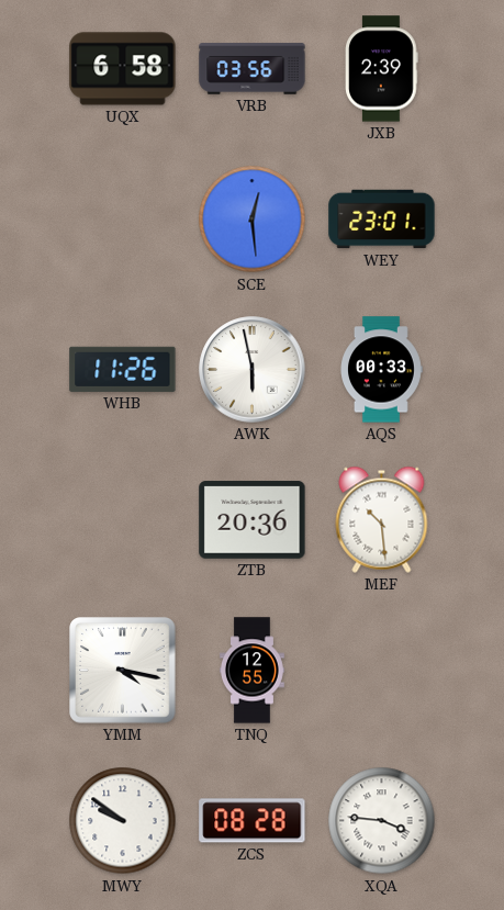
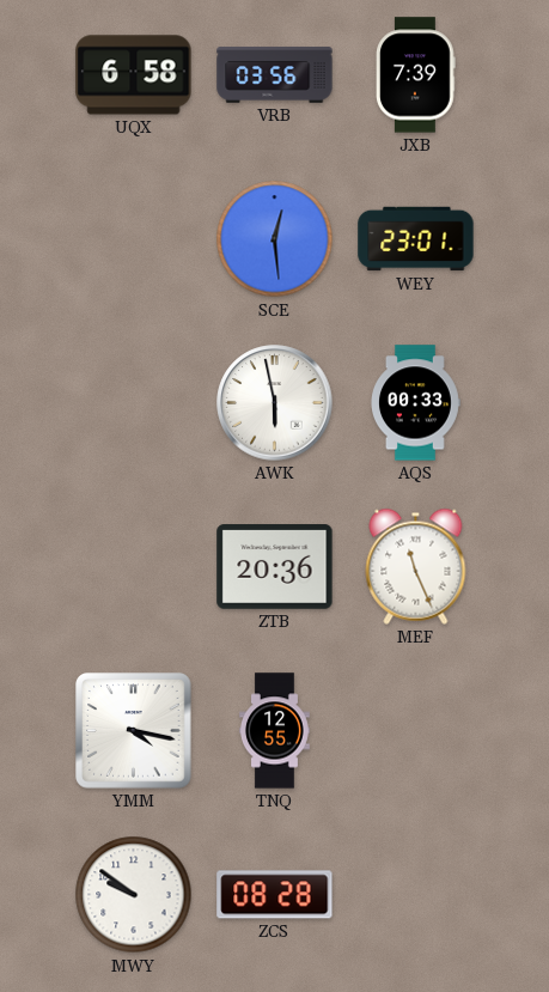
JXB: 2:39 -> 7:39
WHB: 11:26 -> none
MEF: 10:29 -> 11:26
XQA: 3:46 -> none
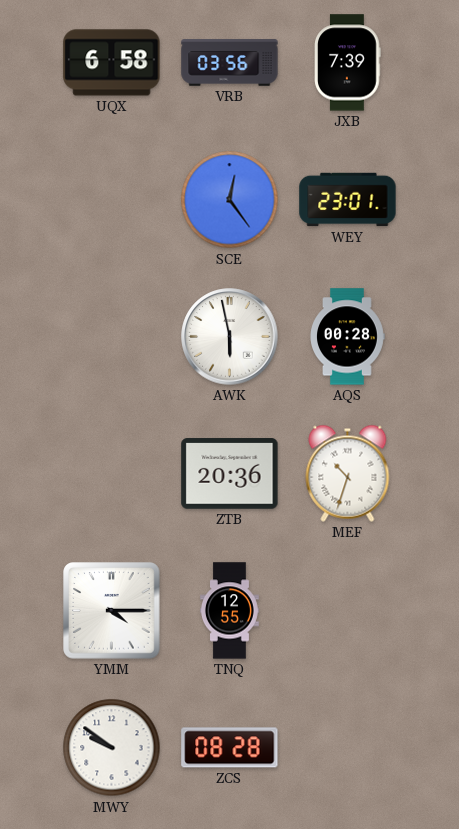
SCE: 12:29 -> 12:24
AQS: 00:33 -> 00:28
MEF: 11:26 -> 10:33
YMM: 4:17 -> 4:15
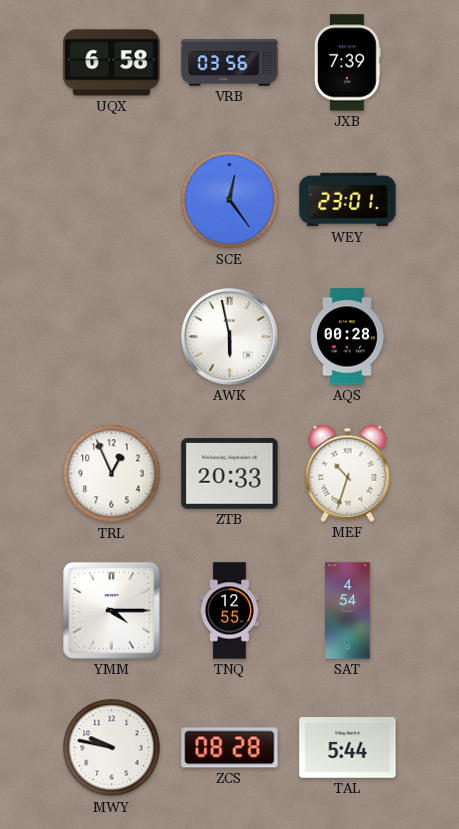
TRL: none -> 12:56
ZTB: 20:36 -> 20:33
SAT: none -> 4:54
MWY: 9:51 -> 9:47
TAL: none -> 5:44
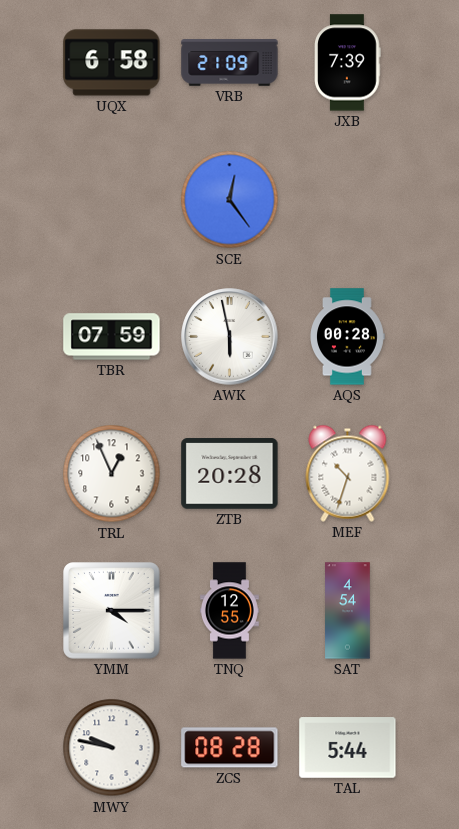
VRB: 03:56 -> 21:09
WEY: 23:01 -> none
TBR: none -> 07:59
ZTB: 20:33 -> 20:28
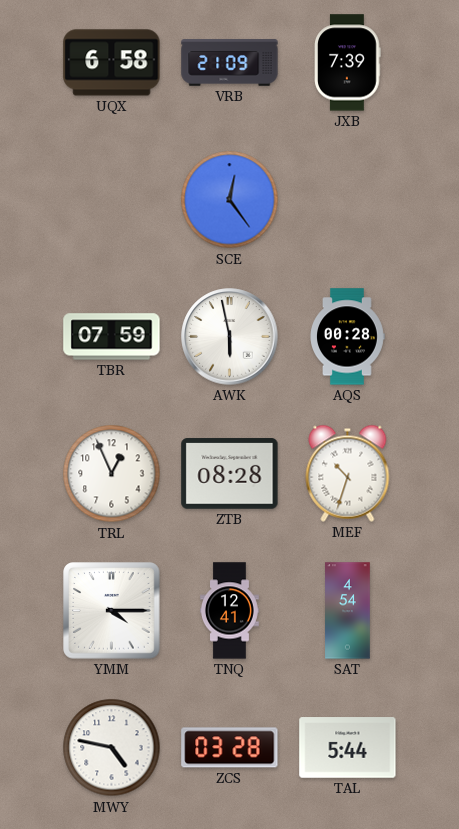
ZTB: 20:28 -> 08:28
TNQ: 12:55 -> 12:41
MWY: 9:47 -> 4:47
ZCS: 08:28 -> 03:28
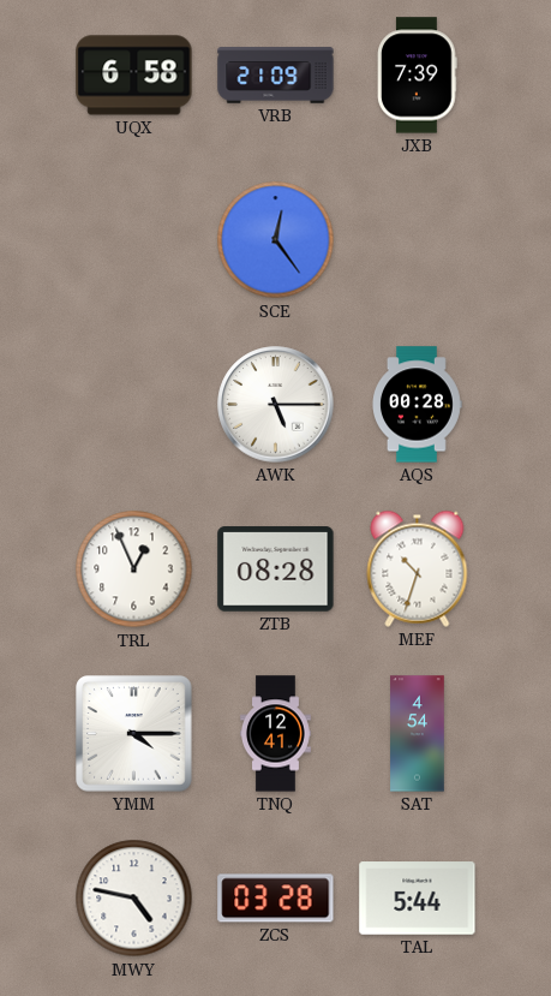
TBR: 07:59 -> none
AWK: 5:58 -> 5:15
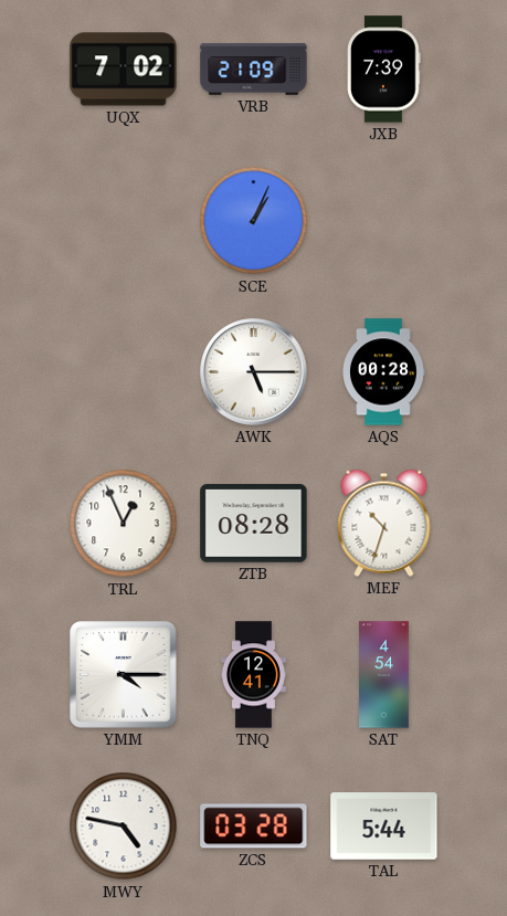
UQX: 6:58 -> 7:02
SCE: 12:24 -> 1:04
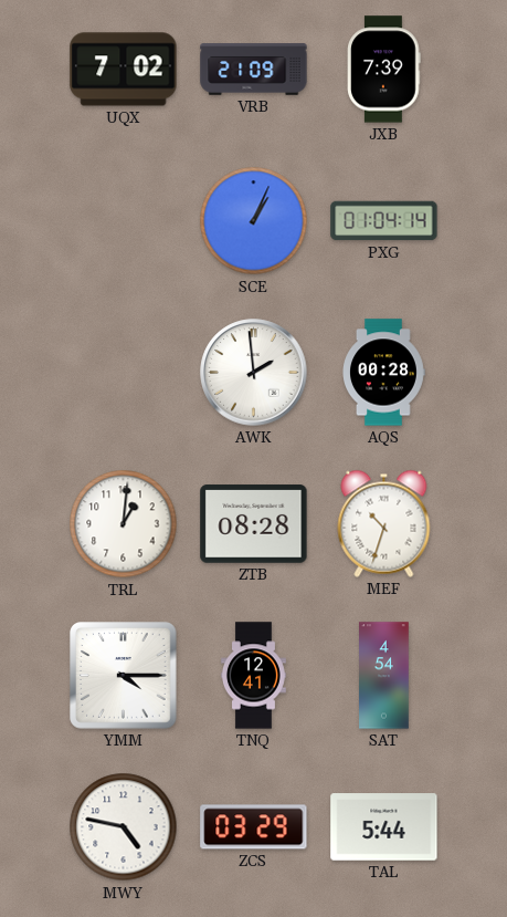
PXG: none -> 01:04
AWK: 5:15 -> 1:59
TRL: 12:56 -> 1:01
ZCS: 03:28 -> 03:29
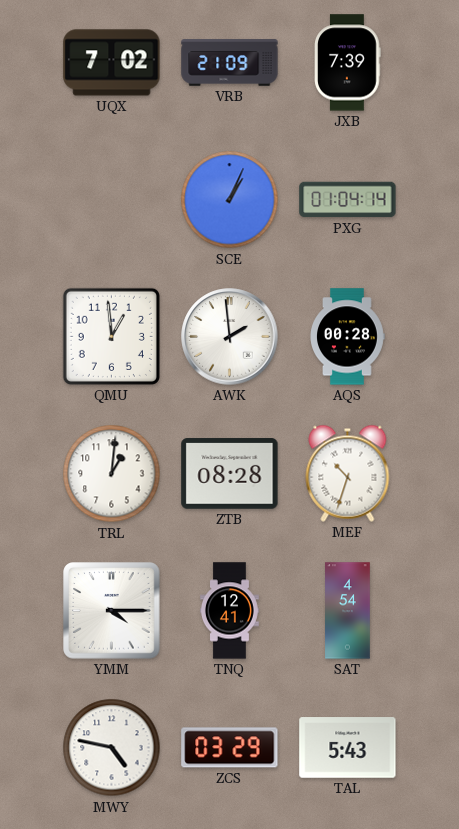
QMU: none -> 12:59
TAL: 5:44 -> 5:43
